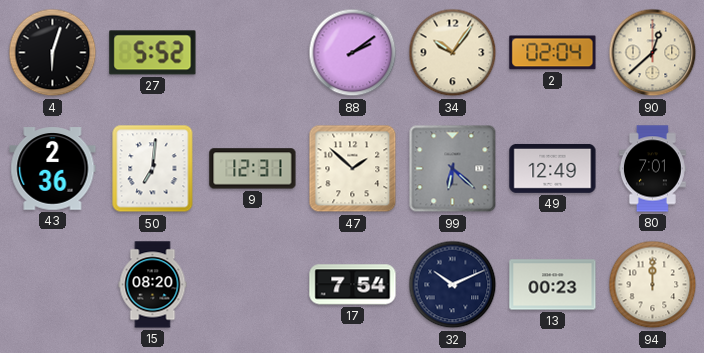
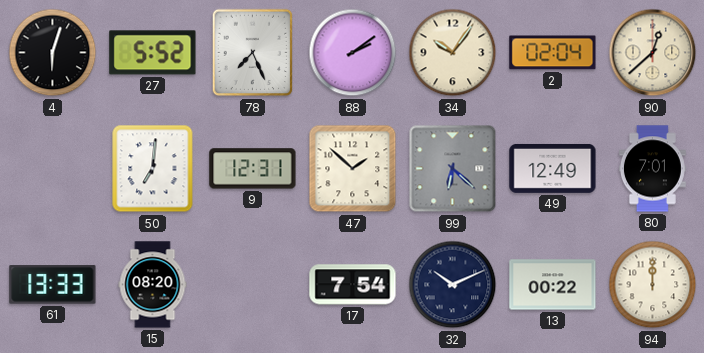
78: none -> 7:26
43: 2:36 -> none
61: none -> 13:33
13: 00:23 -> 00:22
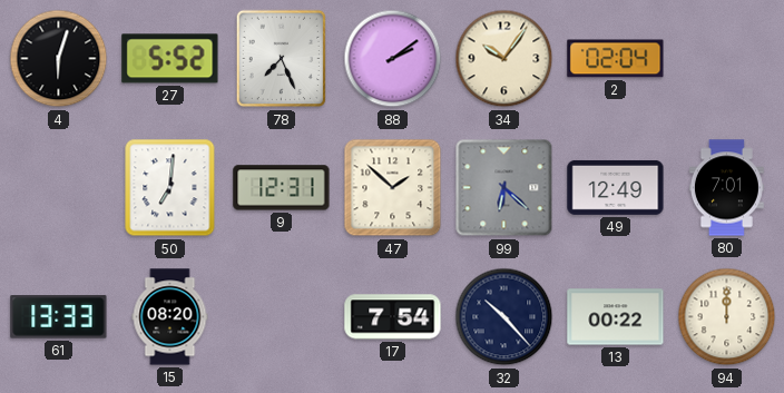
90: 12:38 -> none
32: 10:11 -> 10:23
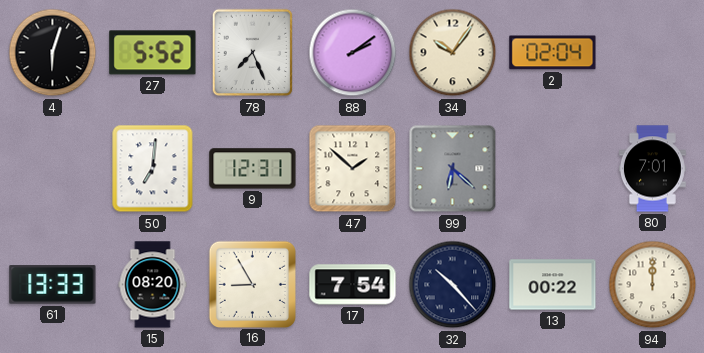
49: 12:49 -> none
16: none -> 8:55
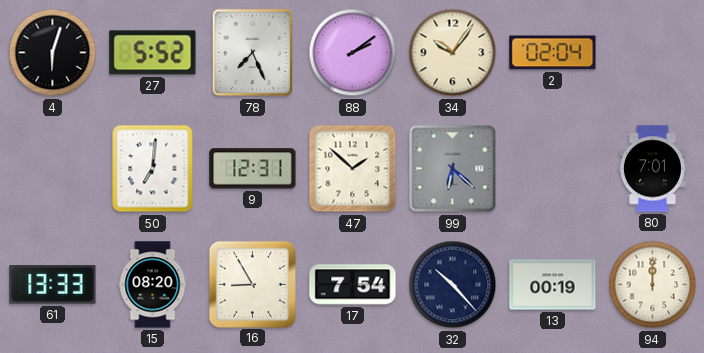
13: 00:22 -> 00:19
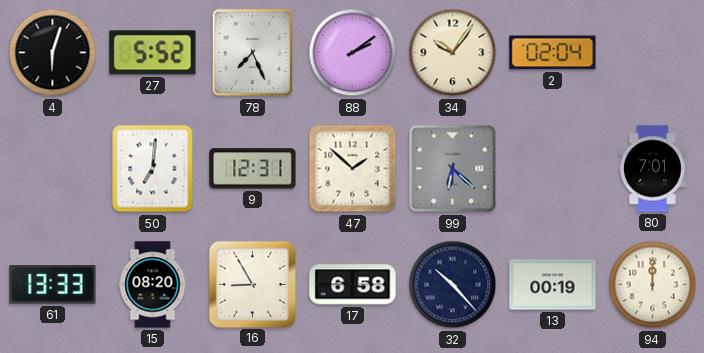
17: 7:54 -> 6:58
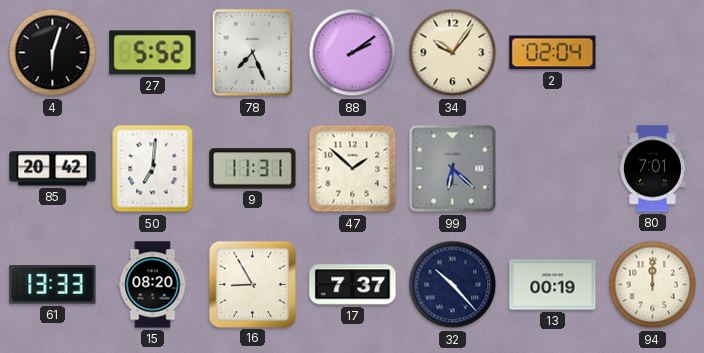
85: none -> 20:42
9: 12:31 -> 11:31
17: 6:58 -> 7:37
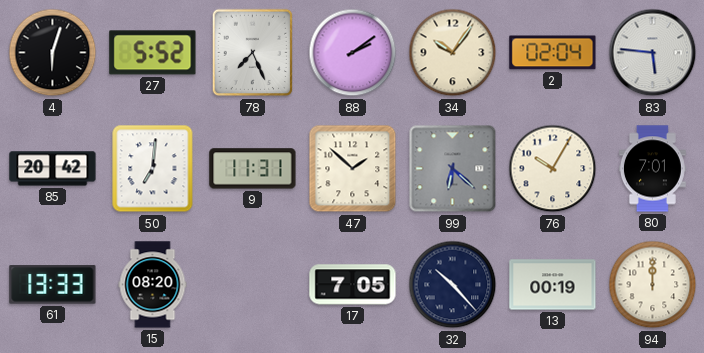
83: none -> 5:46
76: none -> 10:05
16: 8:55 -> none
17: 7:37 -> 7:05
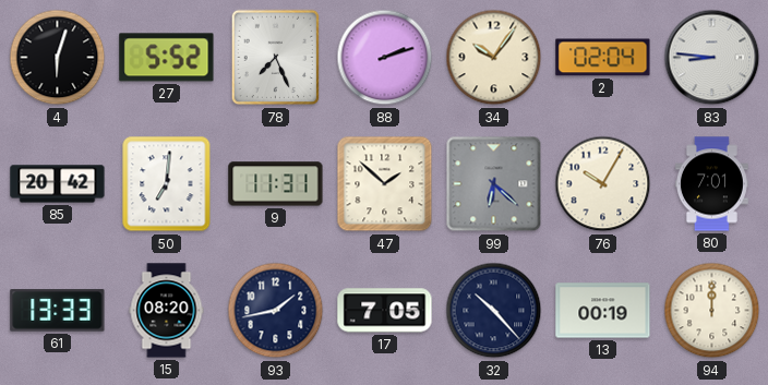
88: 2:09 -> 2:12
83: 5:46 -> 8:46
93: none -> 1:43
